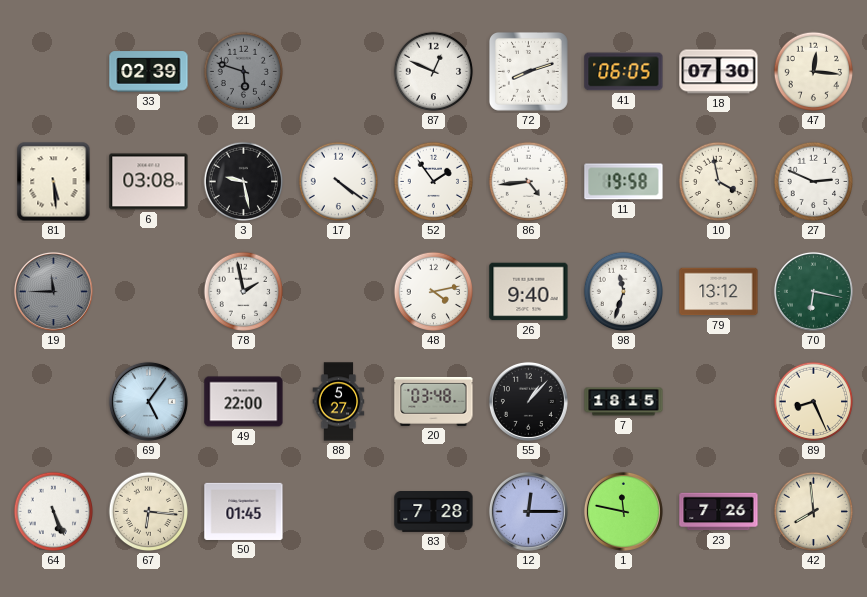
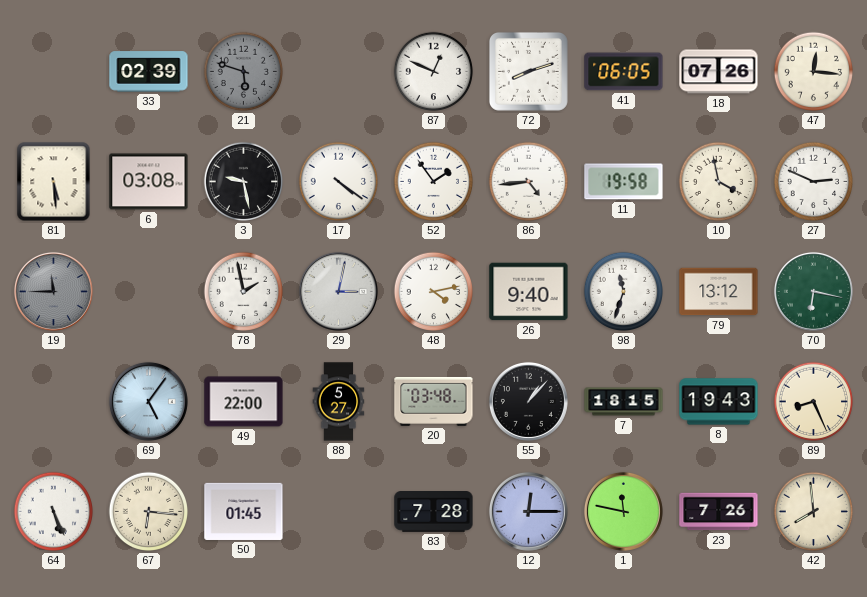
18: 07:30 -> 07:26
29: none -> 3:02
8: none -> 19:43
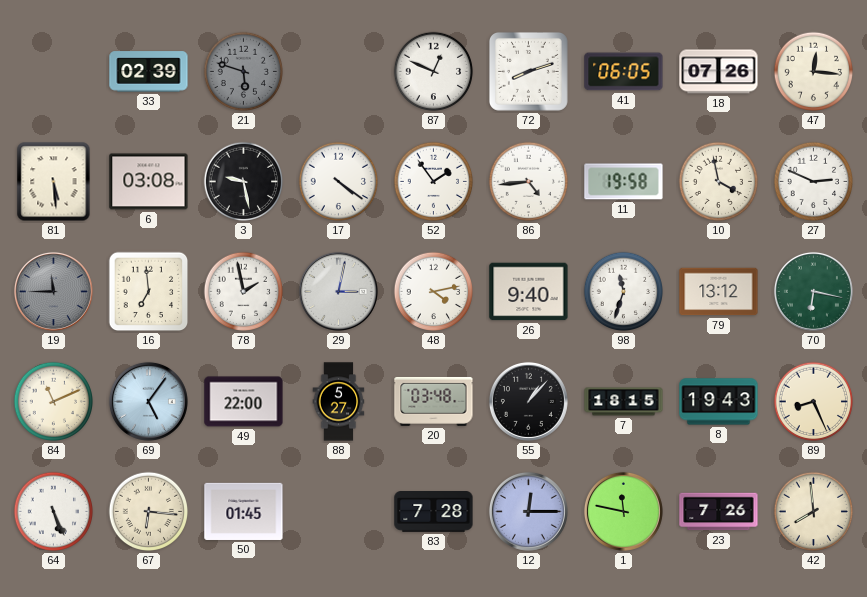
16: none -> 6:59
84: none -> 11:11
